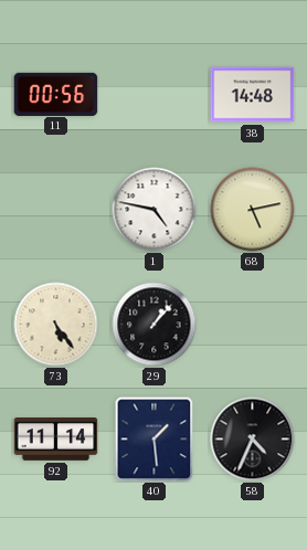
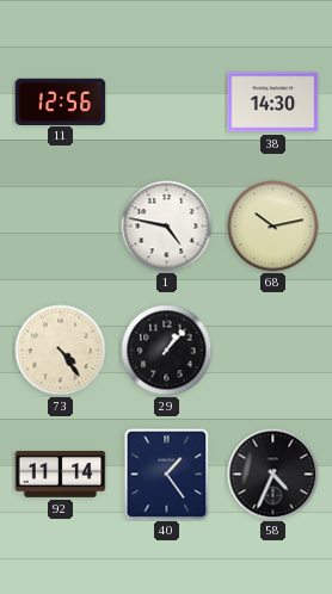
11: 00:56 -> 12:56
38: 14:48 -> 14:30
68: 5:13 -> 10:13
73: 5:24 -> 4:24
40: 1:29 -> 1:24
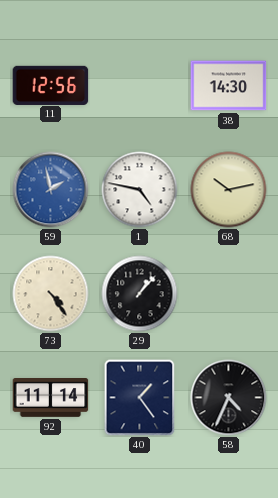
59: none -> 1:58
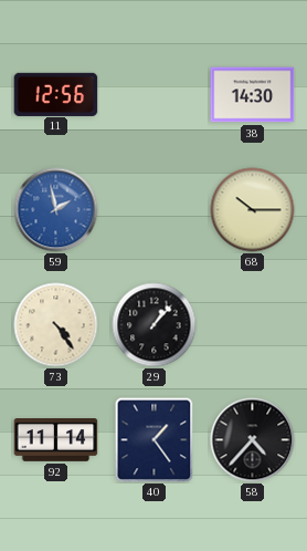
1: 4:47 -> none
68: 10:13 -> 10:15
58: 4:34 -> 4:37
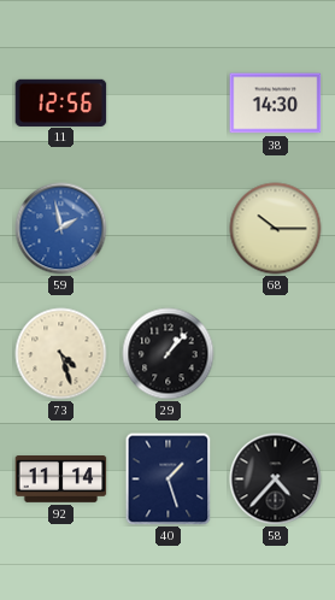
73: 4:24 -> 4:27
40: 1:24 -> 1:27
